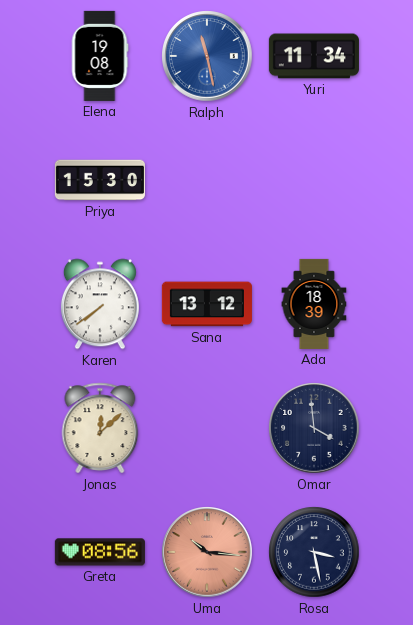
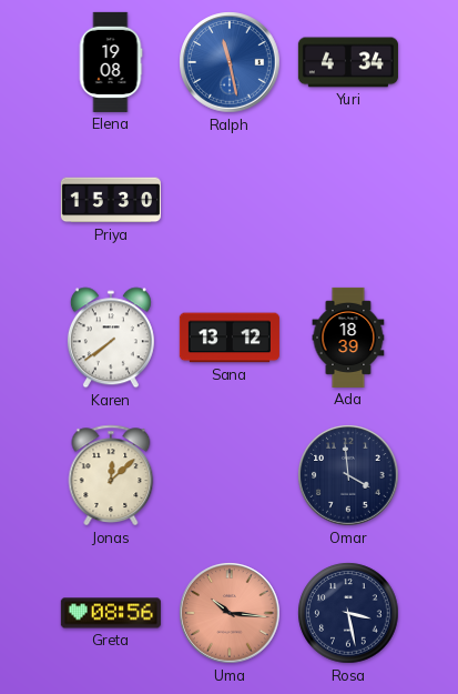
Yuri: 11:34 -> 4:34
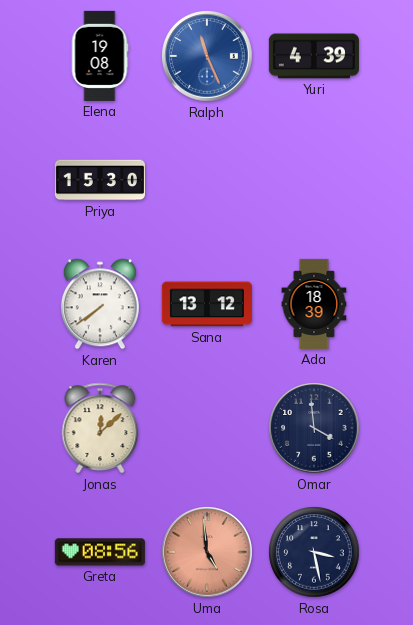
Ralph: 11:28 -> 11:26
Yuri: 4:34 -> 4:39
Uma: 10:16 -> 4:59
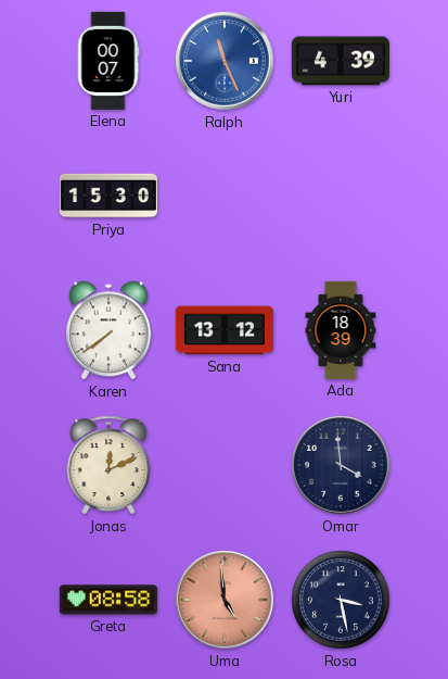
Elena: 19:08 -> 00:07
Jonas: 12:08 -> 12:11
Greta: 08:56 -> 08:58
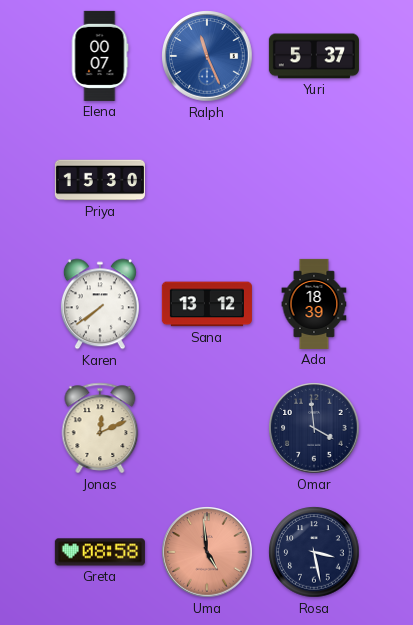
Yuri: 4:39 -> 5:37
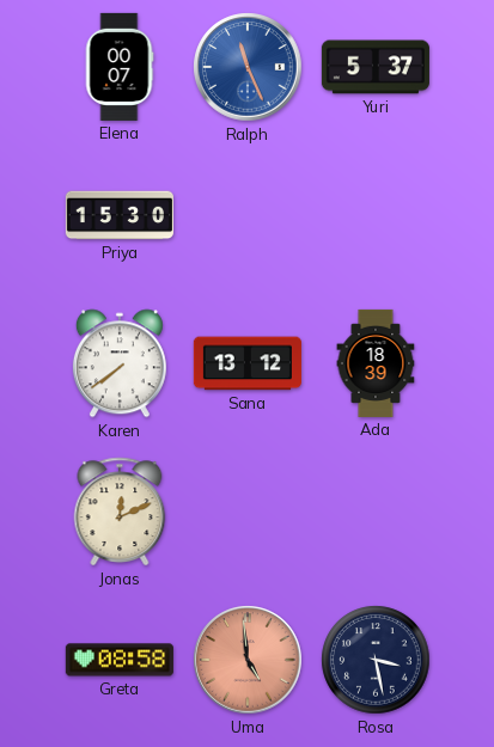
Omar: 3:59 -> none
